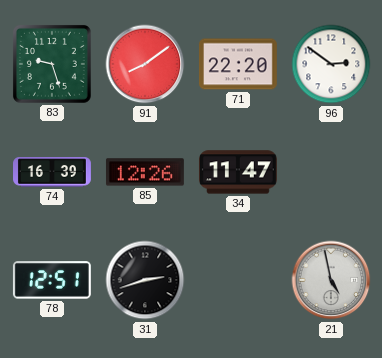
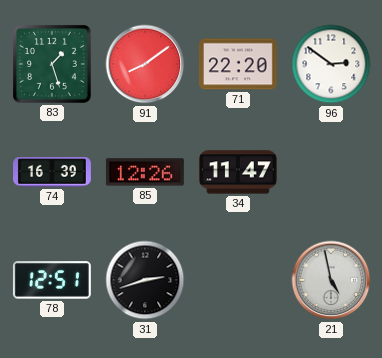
83: 9:27 -> 1:27
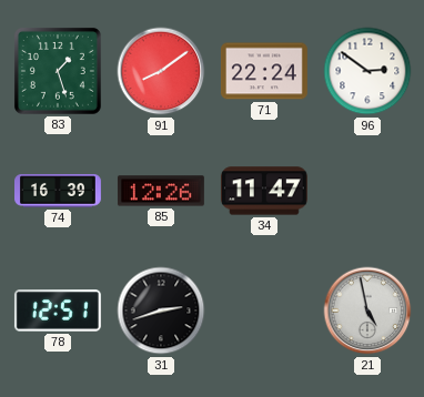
71: 22:20 -> 22:24
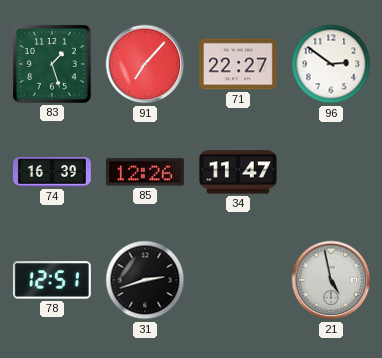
91: 8:09 -> 7:07
71: 22:24 -> 22:27
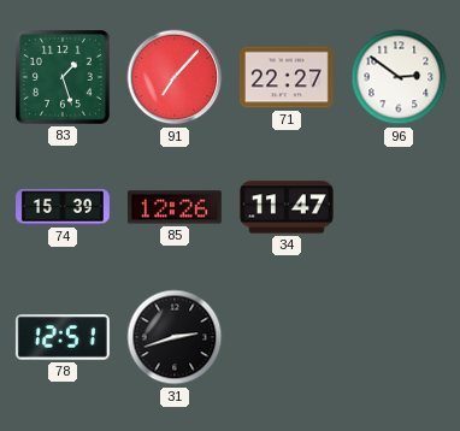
74: 16:39 -> 15:39
21: 4:58 -> none
